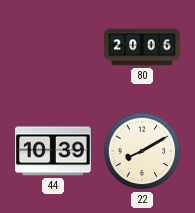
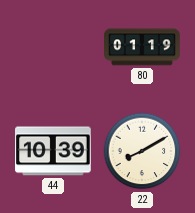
80: 20:06 -> 01:19
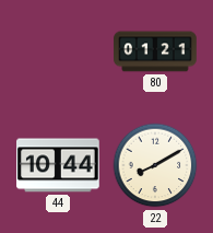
80: 01:19 -> 01:21
44: 10:39 -> 10:44
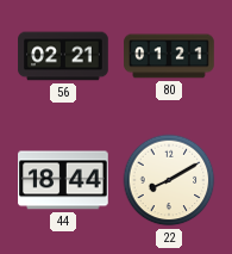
56: none -> 02:21
44: 10:44 -> 18:44
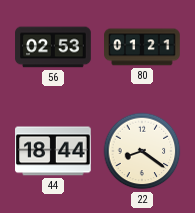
56: 02:21 -> 02:53
22: 8:10 -> 8:21
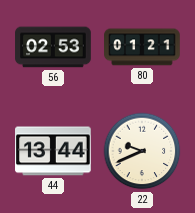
44: 18:44 -> 13:44
22: 8:21 -> 9:41
